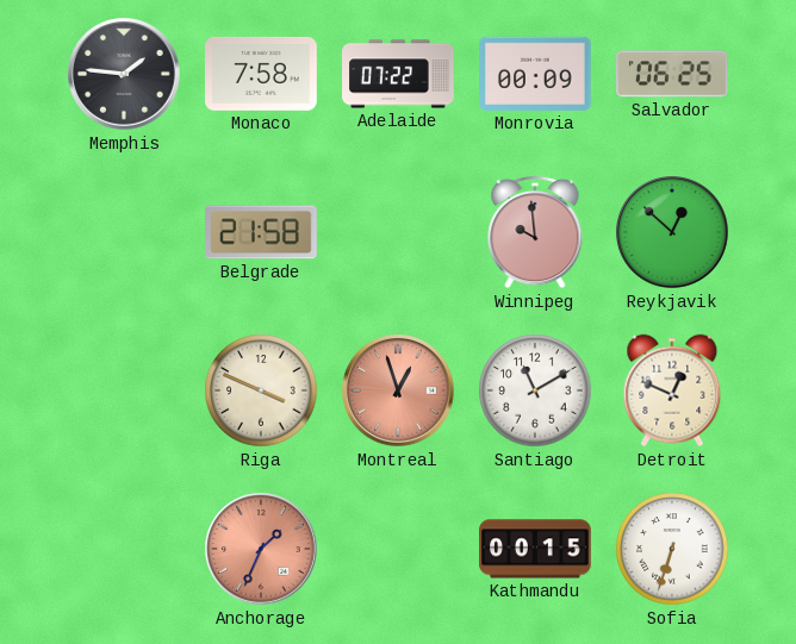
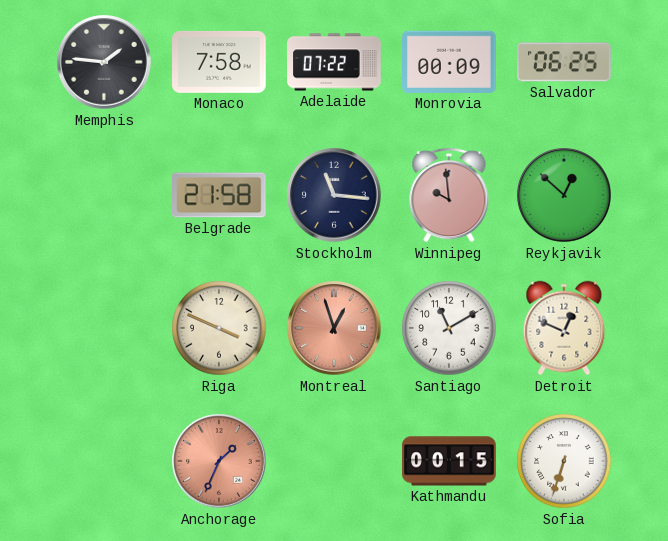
Stockholm: none -> 11:16
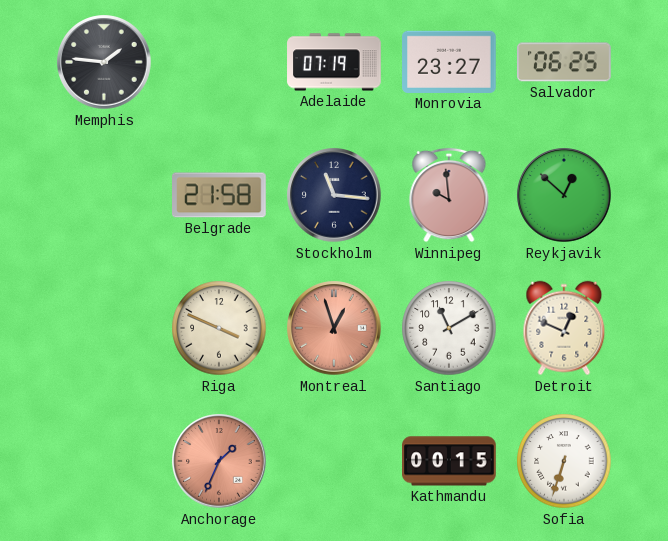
Monaco: 7:58 -> none
Adelaide: 07:22 -> 07:19
Monrovia: 00:09 -> 23:27
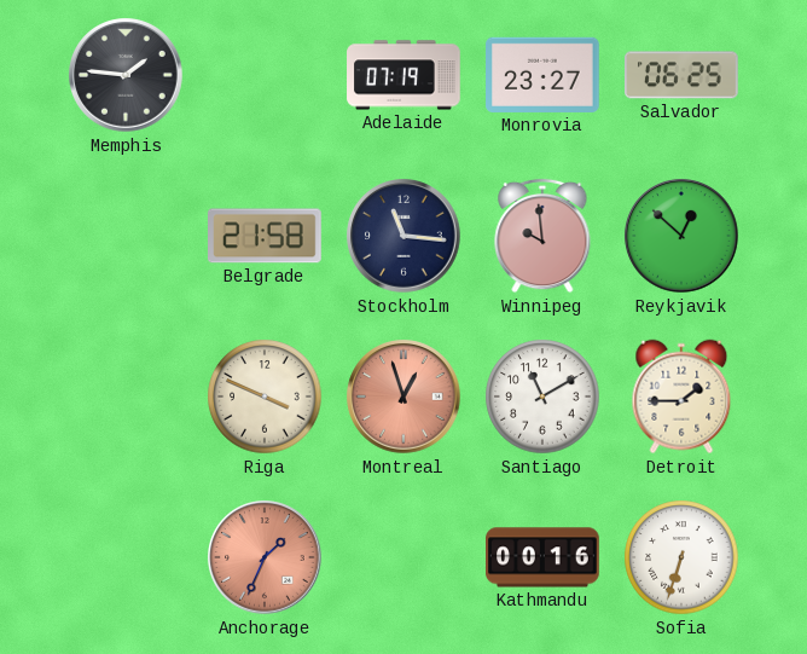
Detroit: 12:49 -> 1:45
Kathmandu: 00:15 -> 00:16
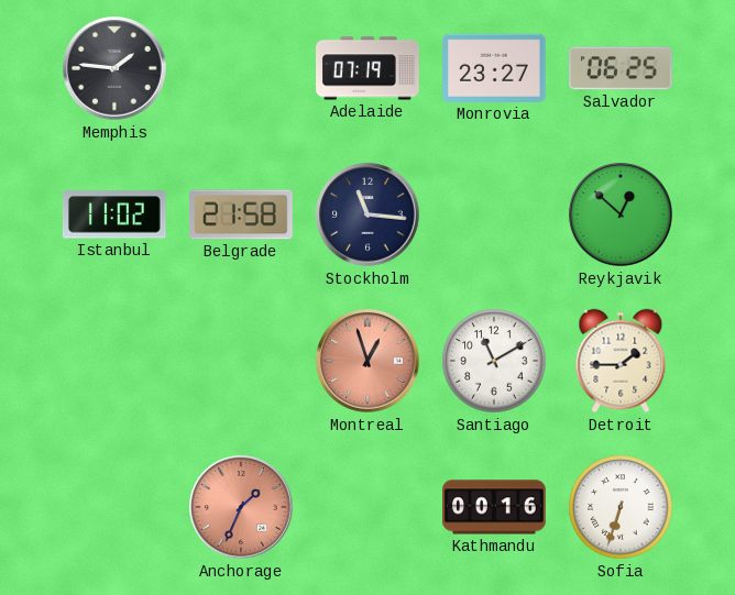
Istanbul: none -> 11:02
Winnipeg: 9:59 -> none
Riga: 3:49 -> none
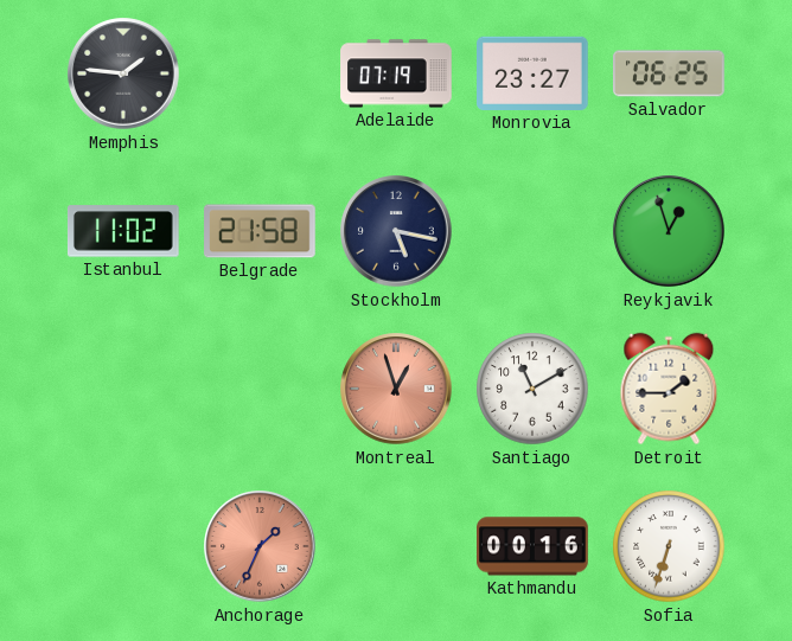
Stockholm: 11:16 -> 5:17
Reykjavik: 12:52 -> 12:57
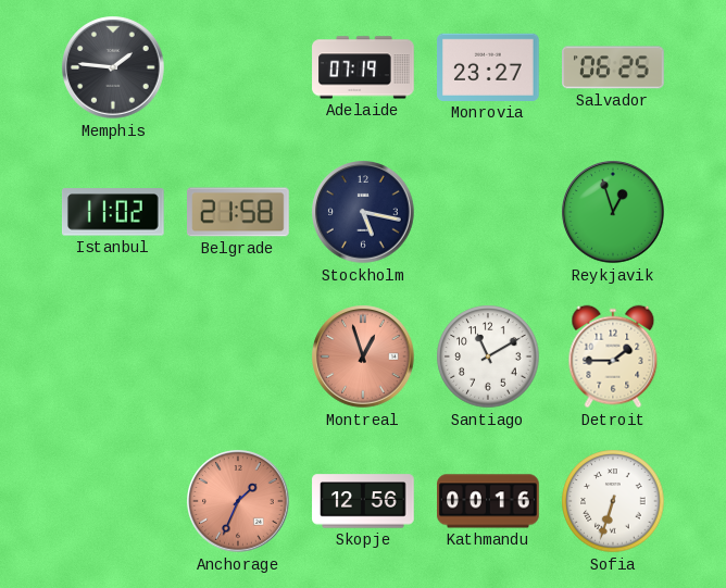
Skopje: none -> 12:56
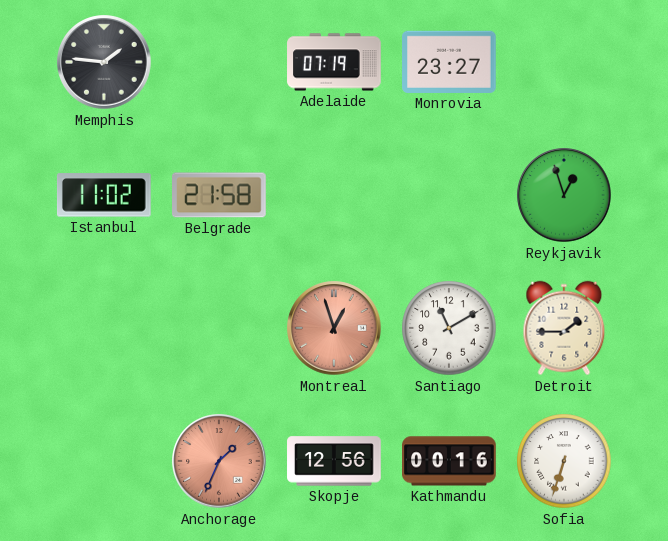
Salvador: 06:25 -> none
Stockholm: 5:17 -> none
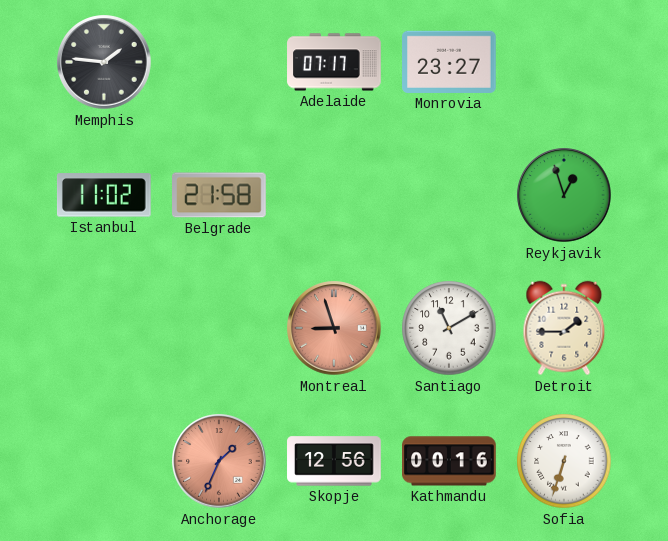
Adelaide: 07:19 -> 07:17
Montreal: 12:57 -> 8:57
